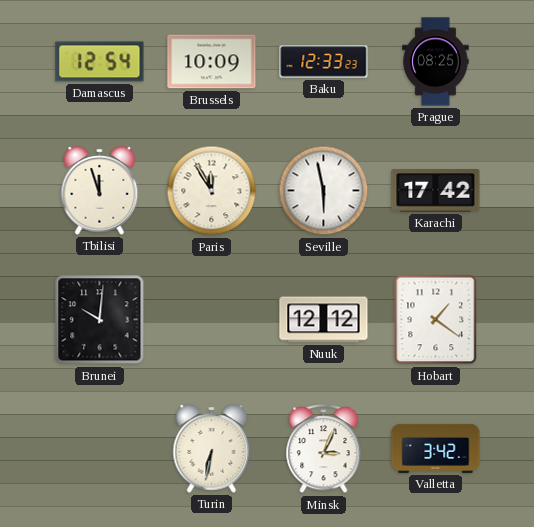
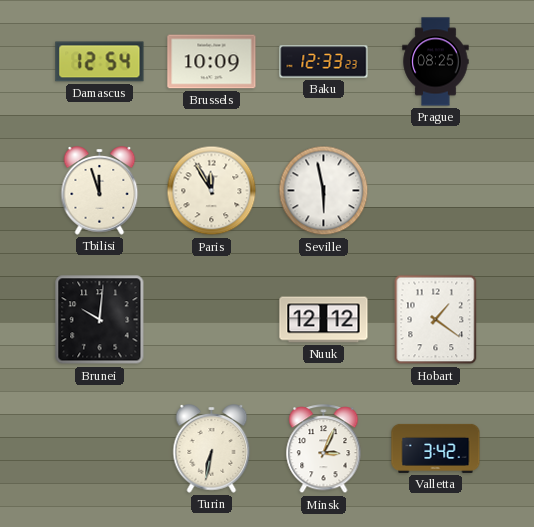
Karachi: 17:42 -> none
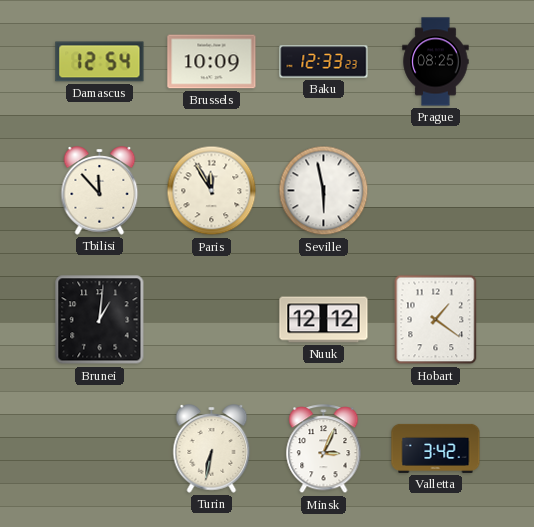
Tbilisi: 11:57 -> 11:53
Brunei: 10:01 -> 1:01
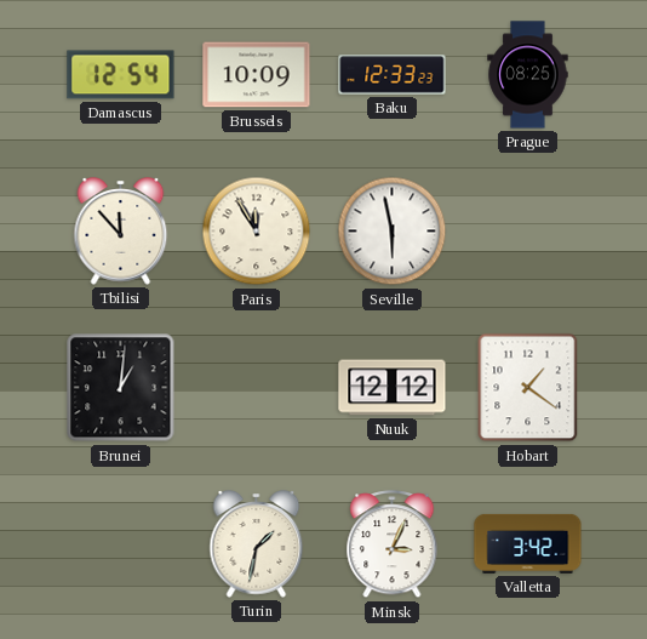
Turin: 6:32 -> 1:32
